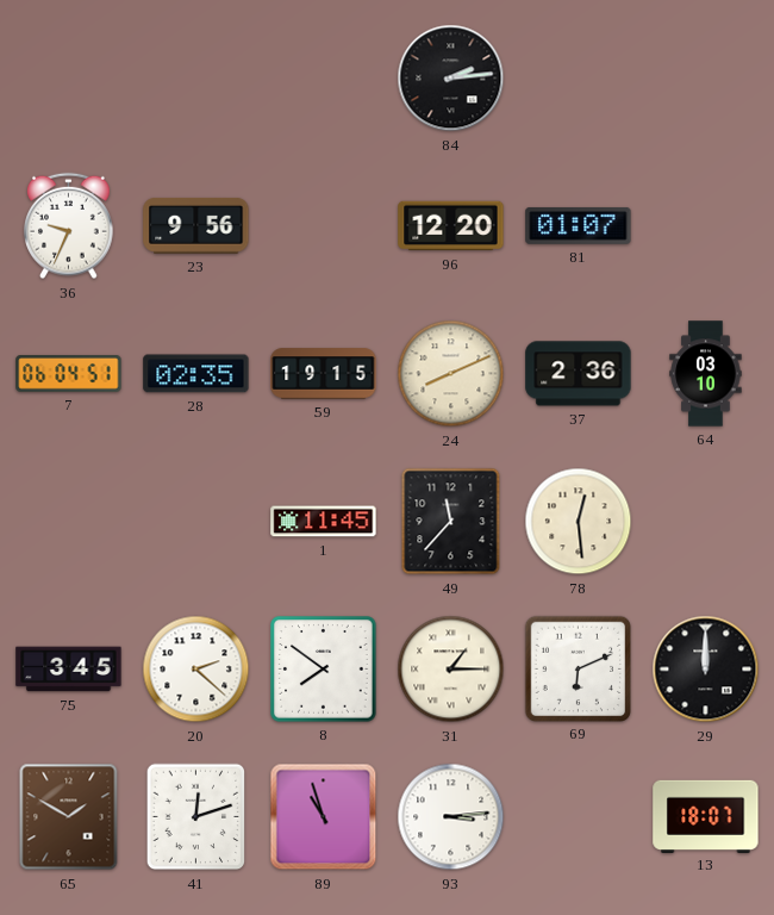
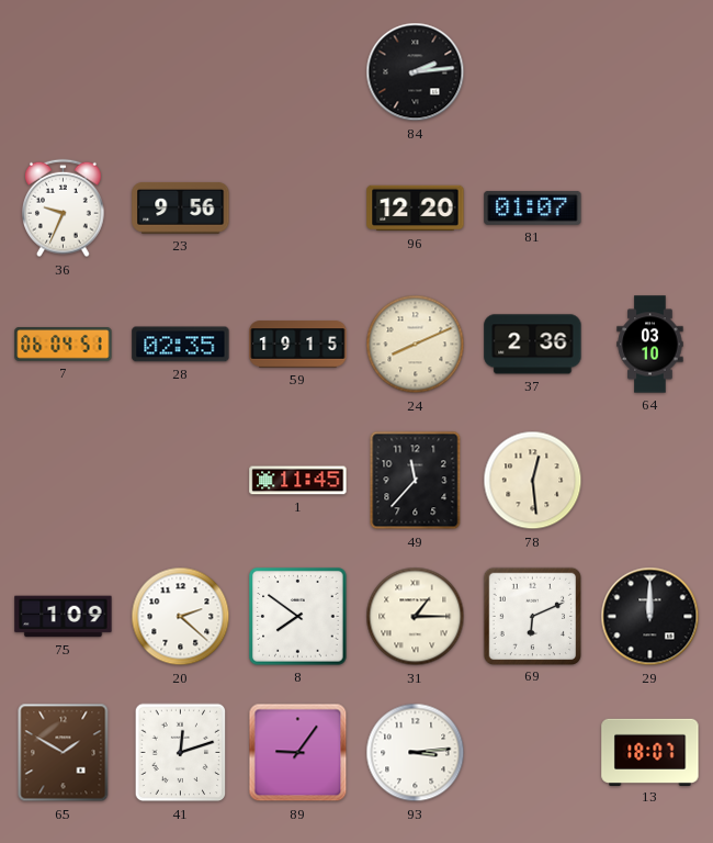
75: 3:45 -> 1:09
89: 10:57 -> 9:06
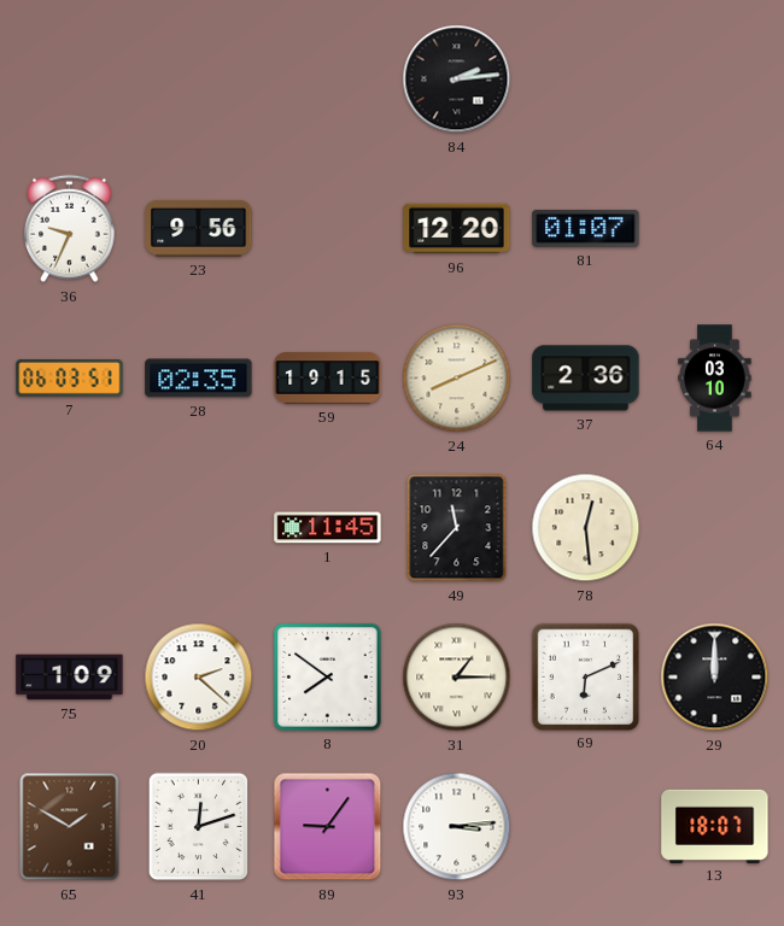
7: 06:04 -> 06:03
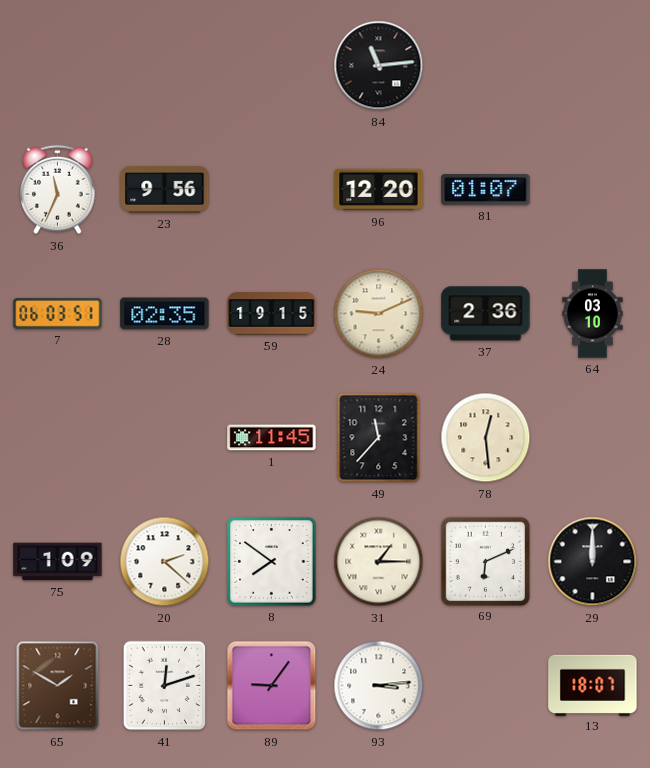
84: 2:14 -> 11:14
36: 9:34 -> 11:34
24: 8:11 -> 9:11
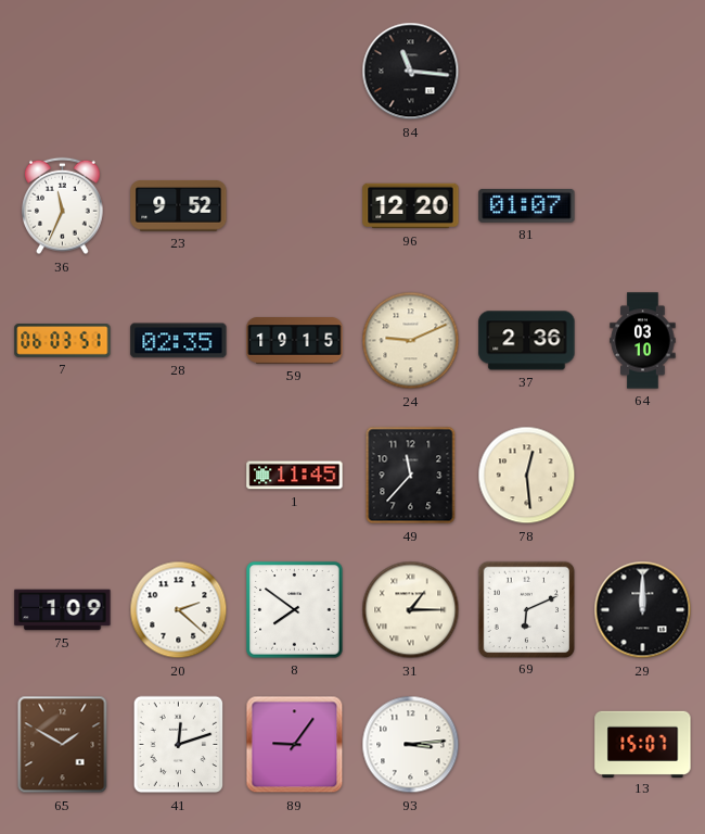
84: 11:14 -> 11:16
23: 9:56 -> 9:52
13: 18:07 -> 15:07
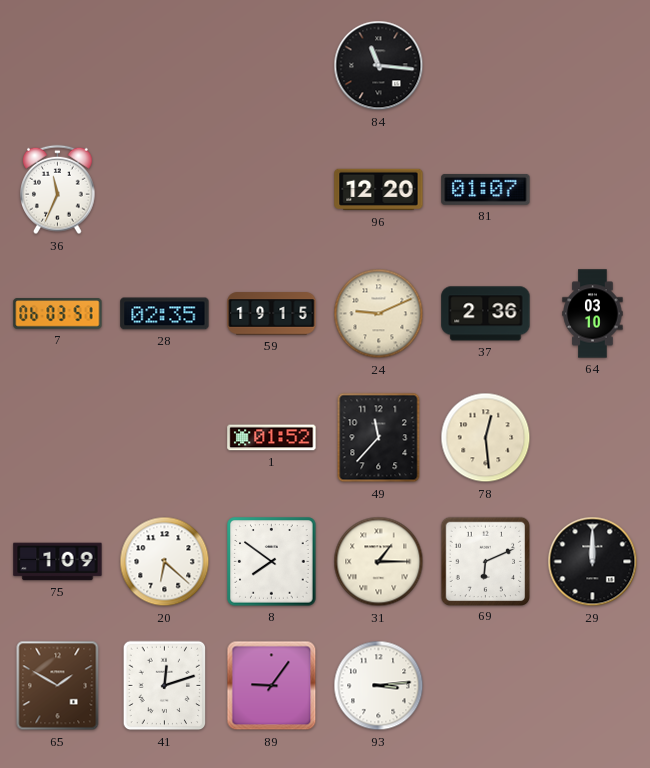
23: 9:52 -> none
1: 11:45 -> 01:52
20: 2:22 -> 6:22
13: 15:07 -> none
